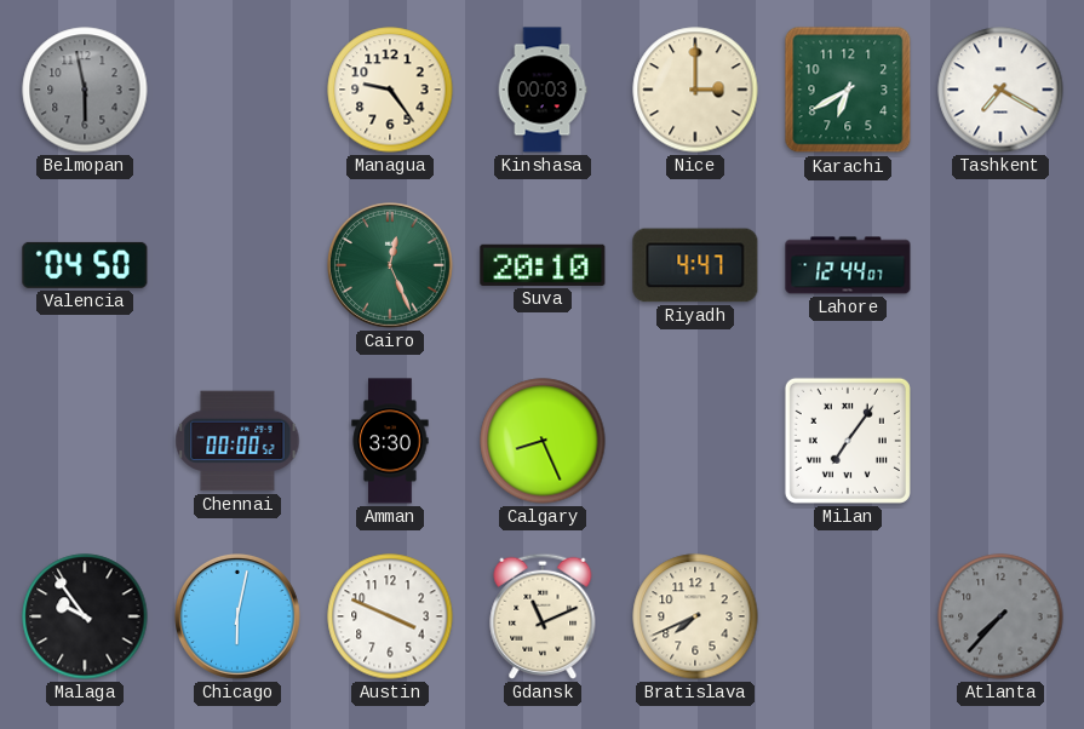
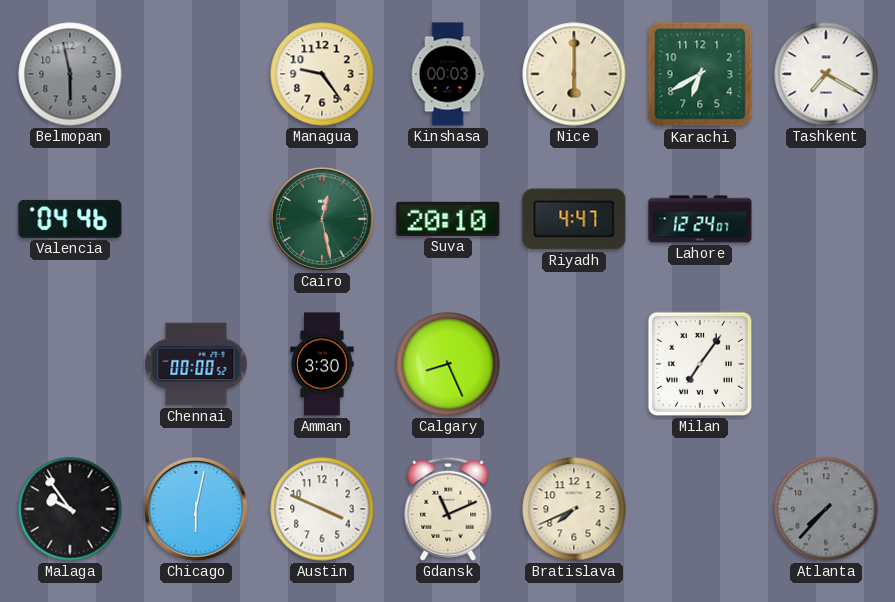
Nice: 3:00 -> 6:00
Valencia: 04:50 -> 04:46
Cairo: 12:26 -> 12:28
Lahore: 12:44 -> 12:24
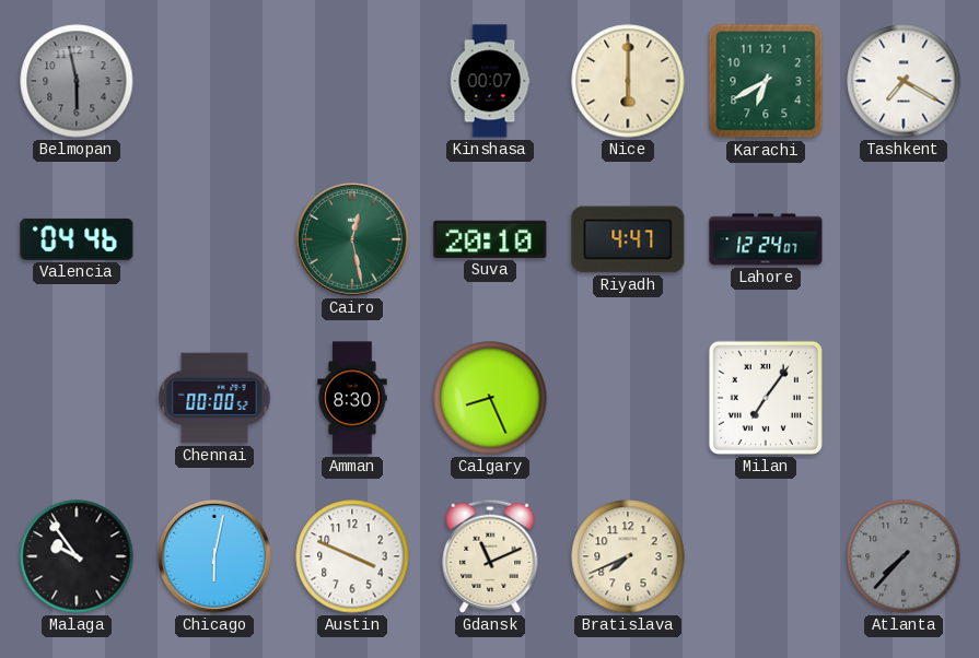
Managua: 9:24 -> none
Kinshasa: 00:03 -> 00:07
Amman: 3:30 -> 8:30
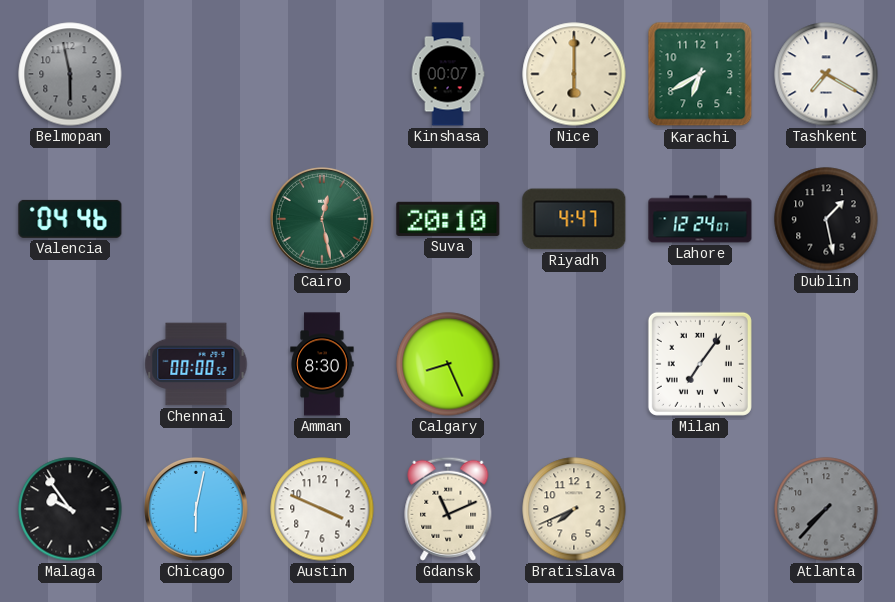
Dublin: none -> 1:28
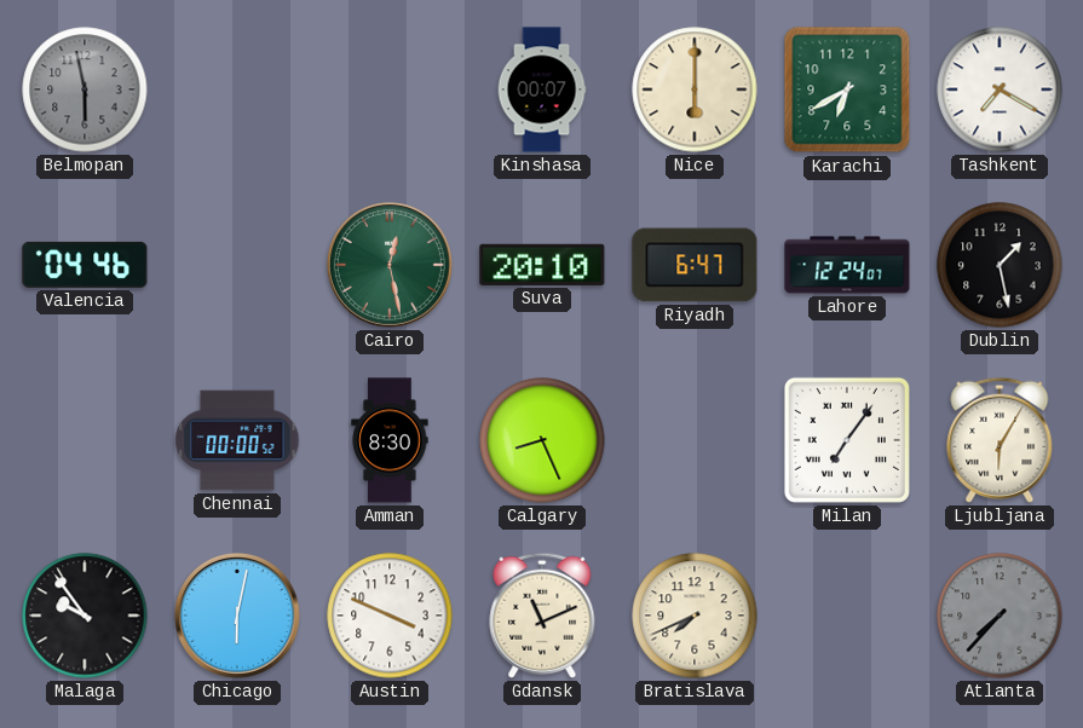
Riyadh: 4:47 -> 6:47
Ljubljana: none -> 6:05
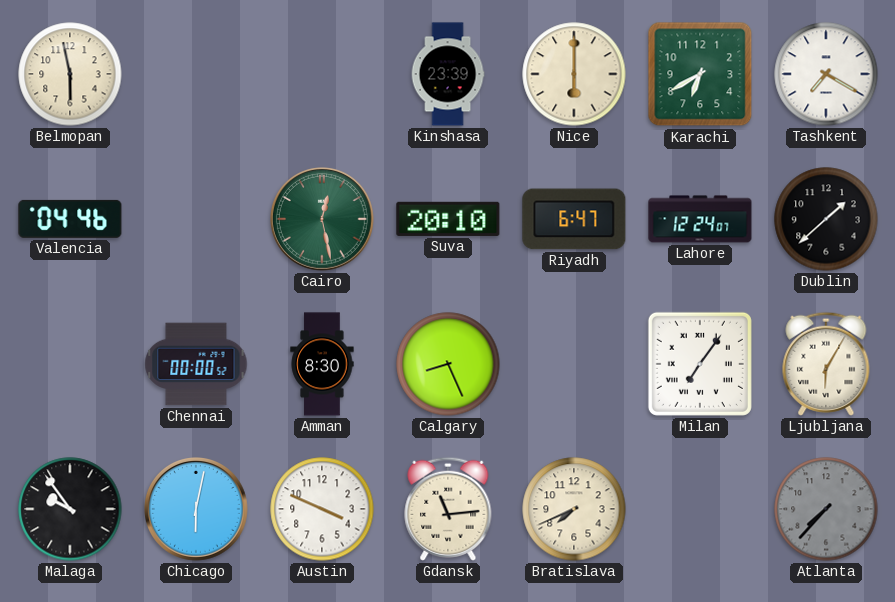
Belmopan dial: grey -> cream
Kinshasa: 00:07 -> 23:39
Dublin: 1:28 -> 1:38
Gdansk: 11:11 -> 11:14
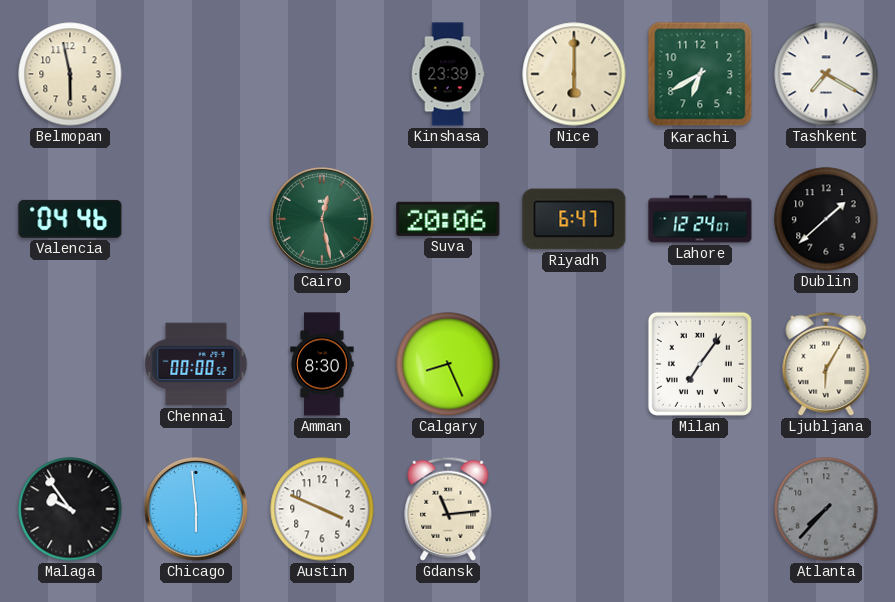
Suva: 20:10 -> 20:06
Chicago: 6:02 -> 5:59
Bratislava: 7:41 -> none
